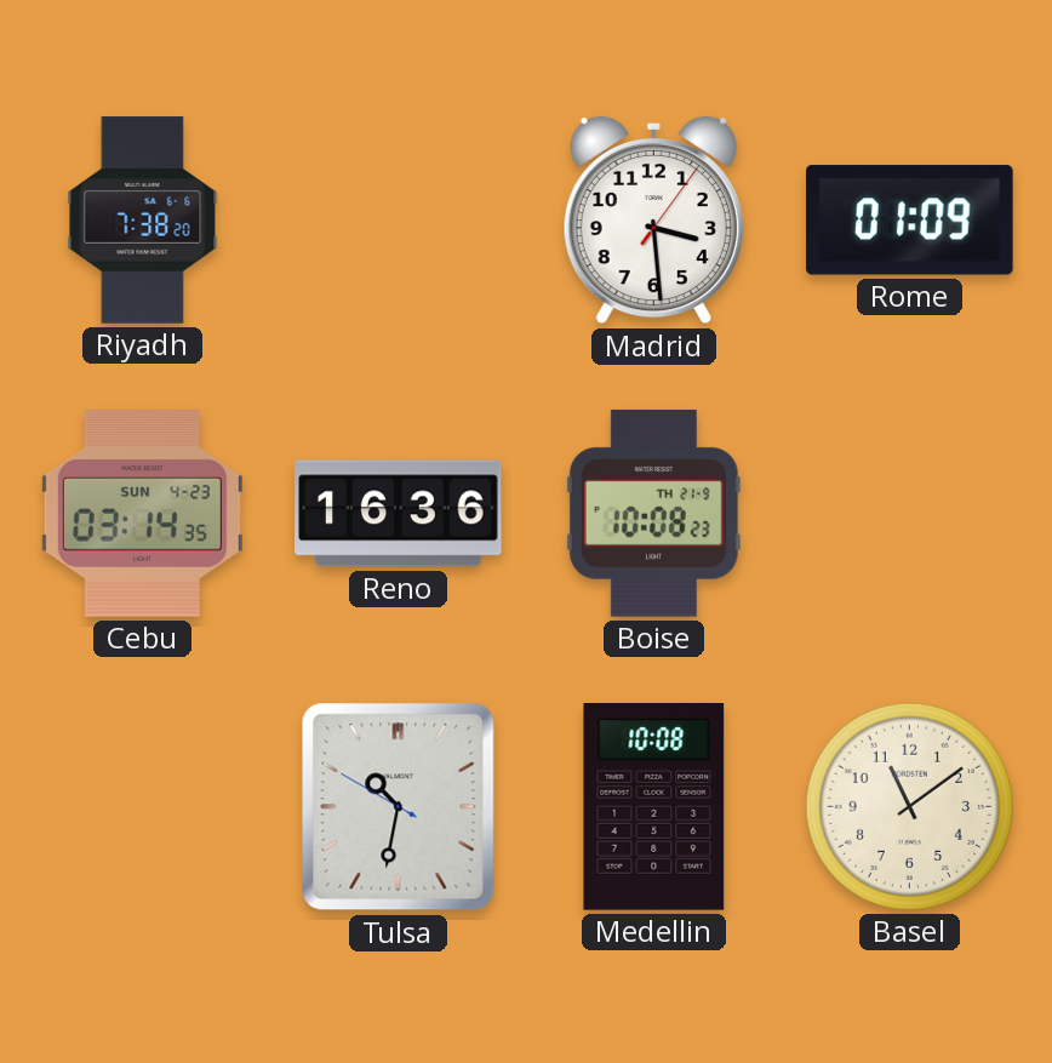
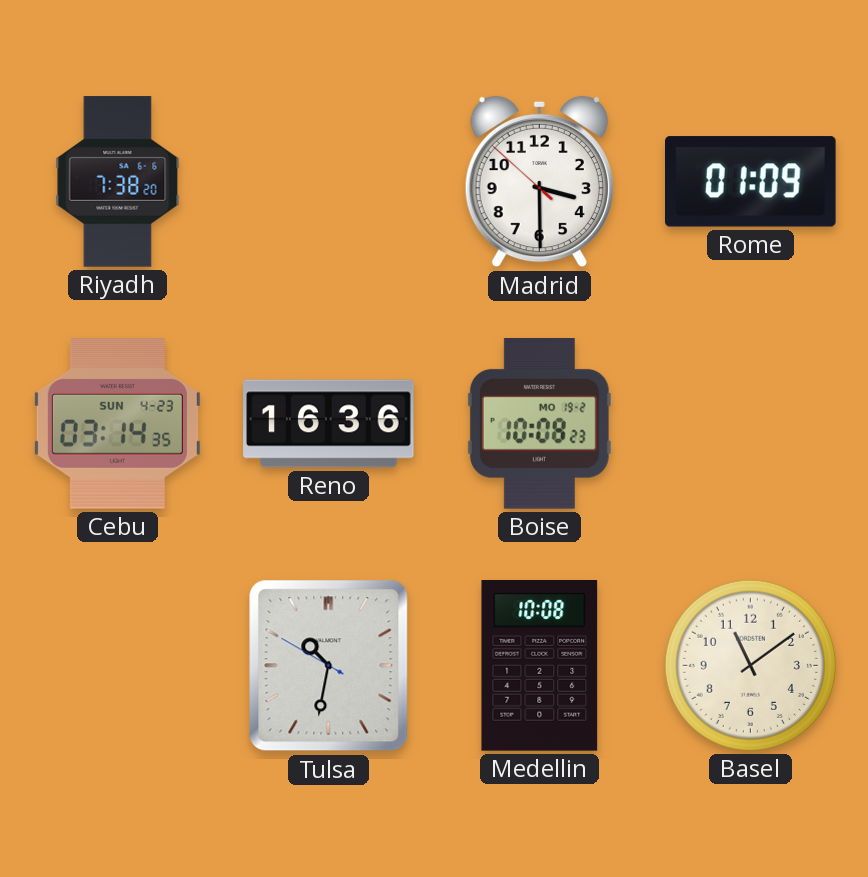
Madrid: 3:29:06 -> 3:29:52
Boise date: TH 21-9 -> MO 19-2
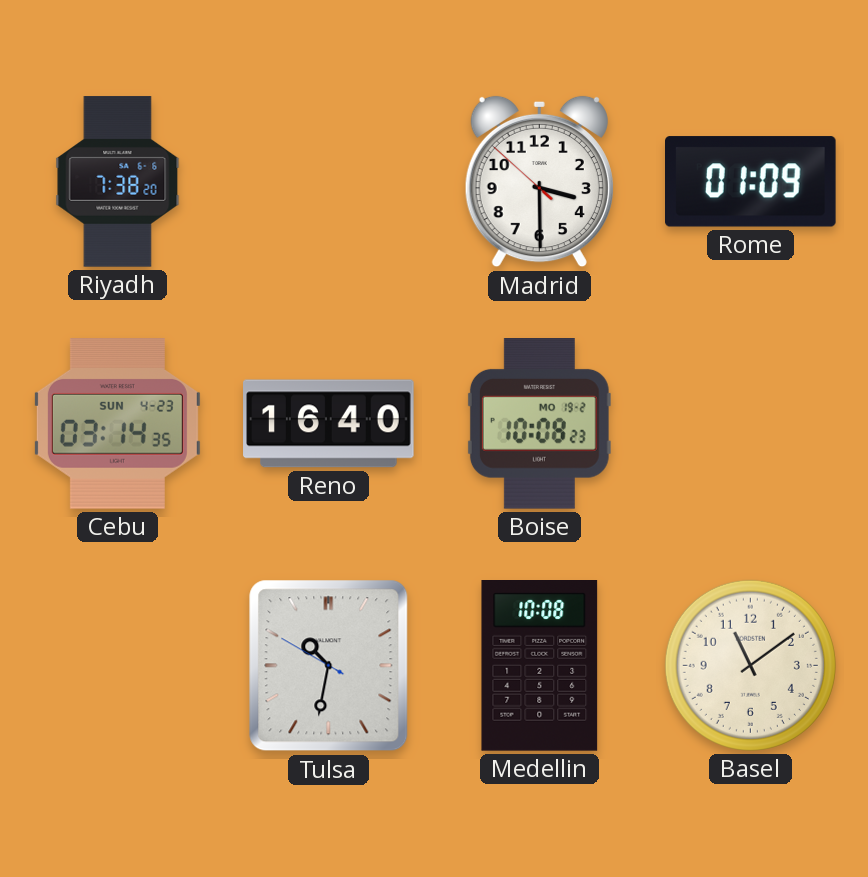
Reno: 16:36 -> 16:40
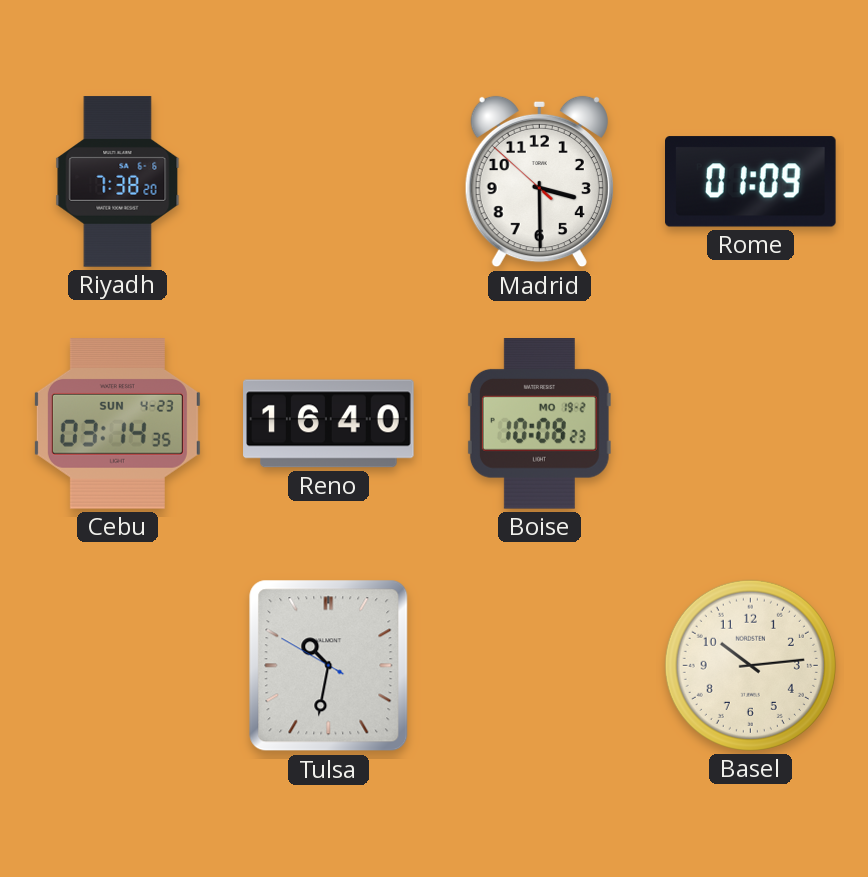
Medellin: 10:08 -> none
Basel: 11:09 -> 10:14
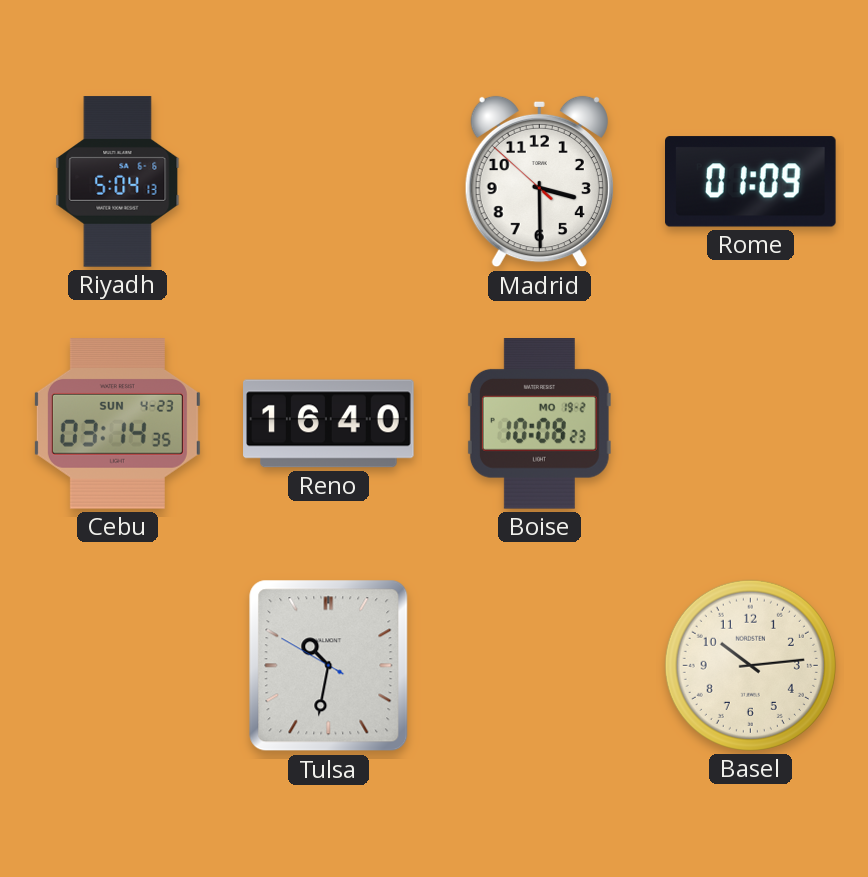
Riyadh: 7:38 -> 5:04
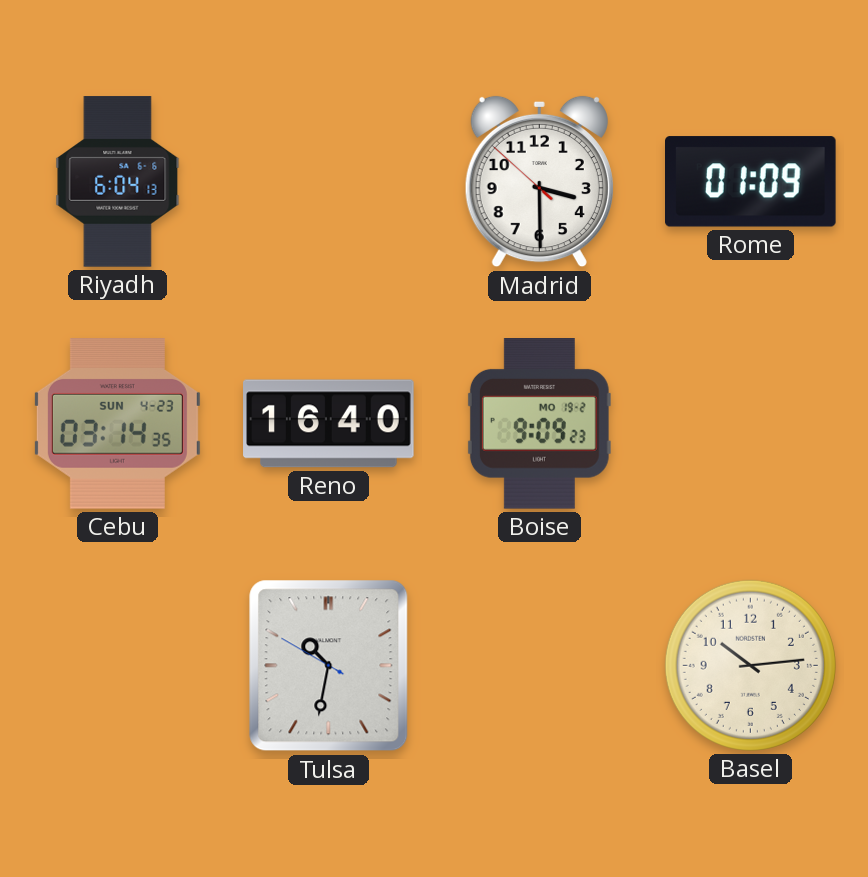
Riyadh: 5:04 -> 6:04
Boise: 10:08 -> 9:09
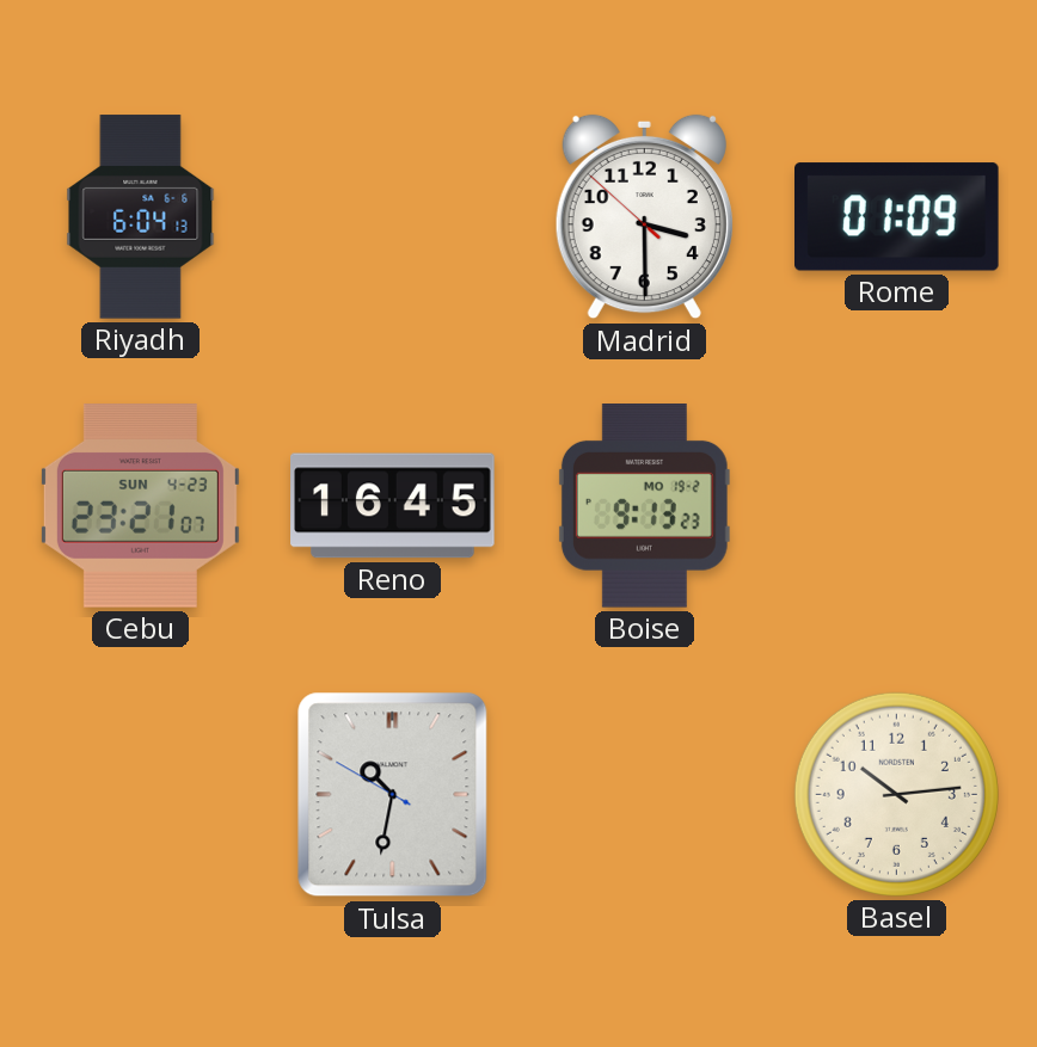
Cebu: 03:14 -> 23:21
Reno: 16:40 -> 16:45
Boise: 9:09 -> 9:13
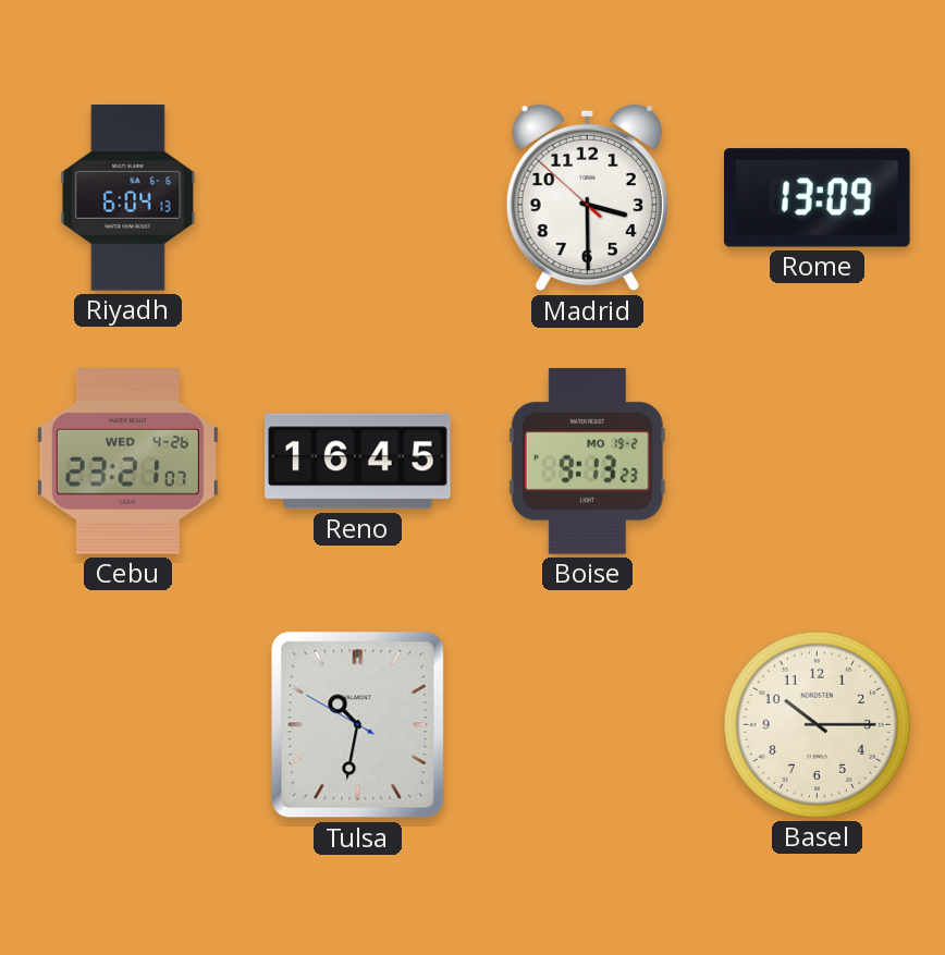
Rome: 01:09 -> 13:09
Cebu date: SUN 4-23 -> WED 4-26
Basel: 10:14 -> 10:15
